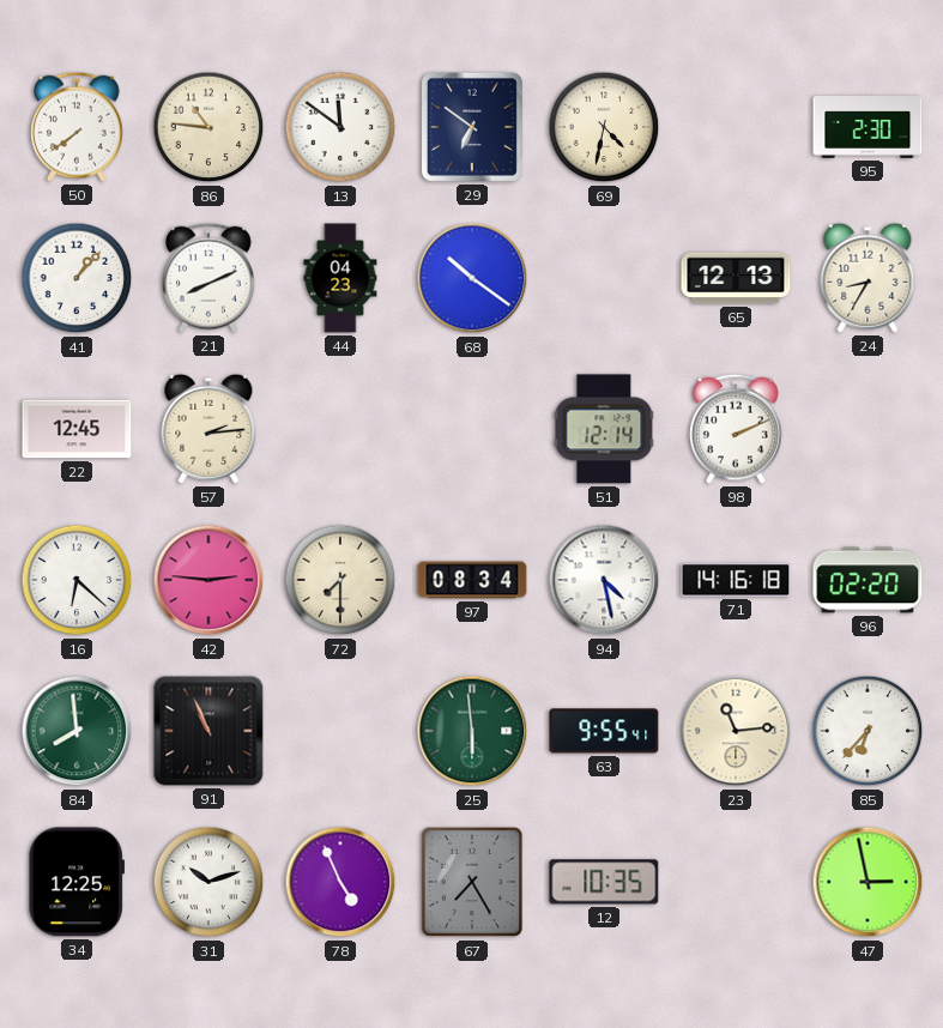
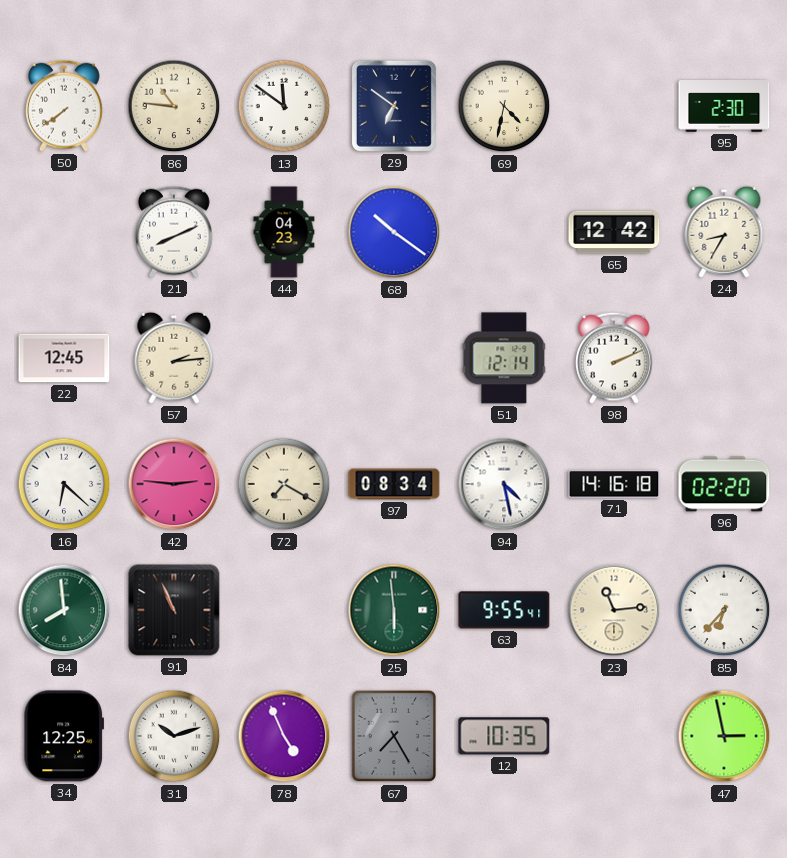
41: 1:07 -> none
65: 12:13 -> 12:42
72: 7:30 -> 7:20
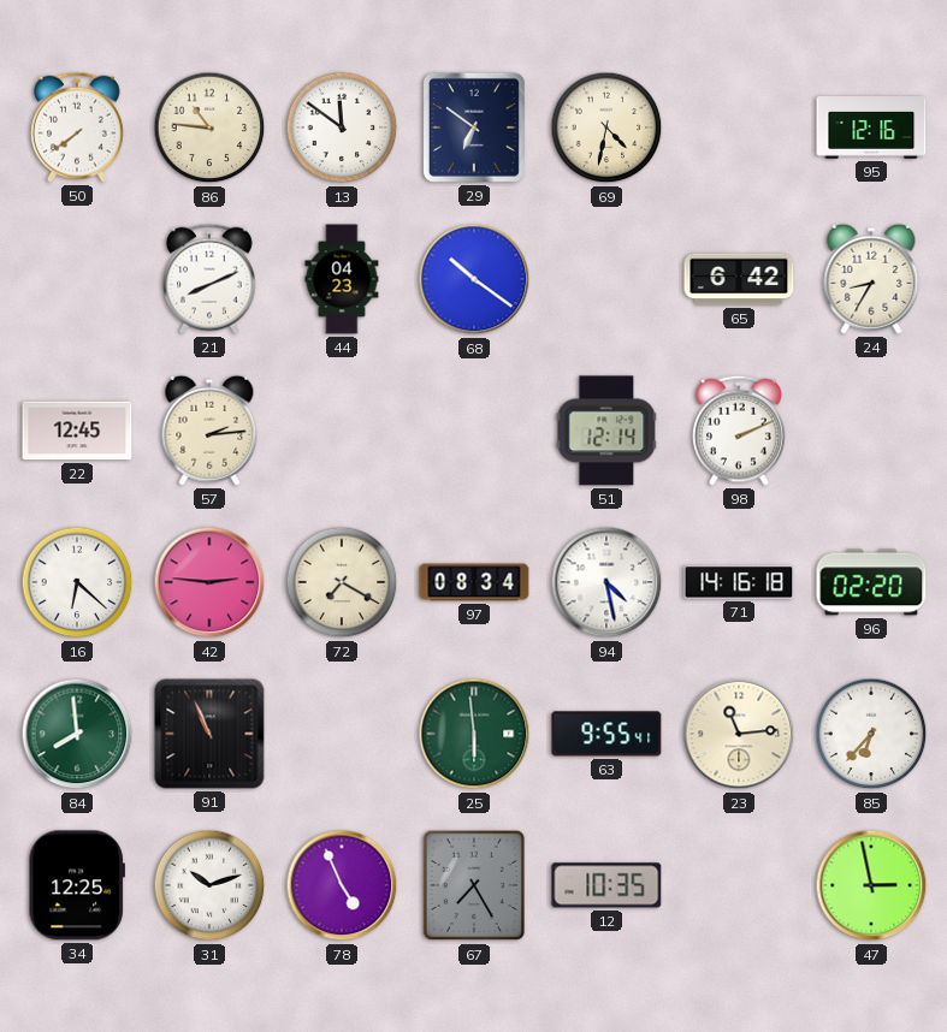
95: 2:30 -> 12:16
65: 12:42 -> 6:42
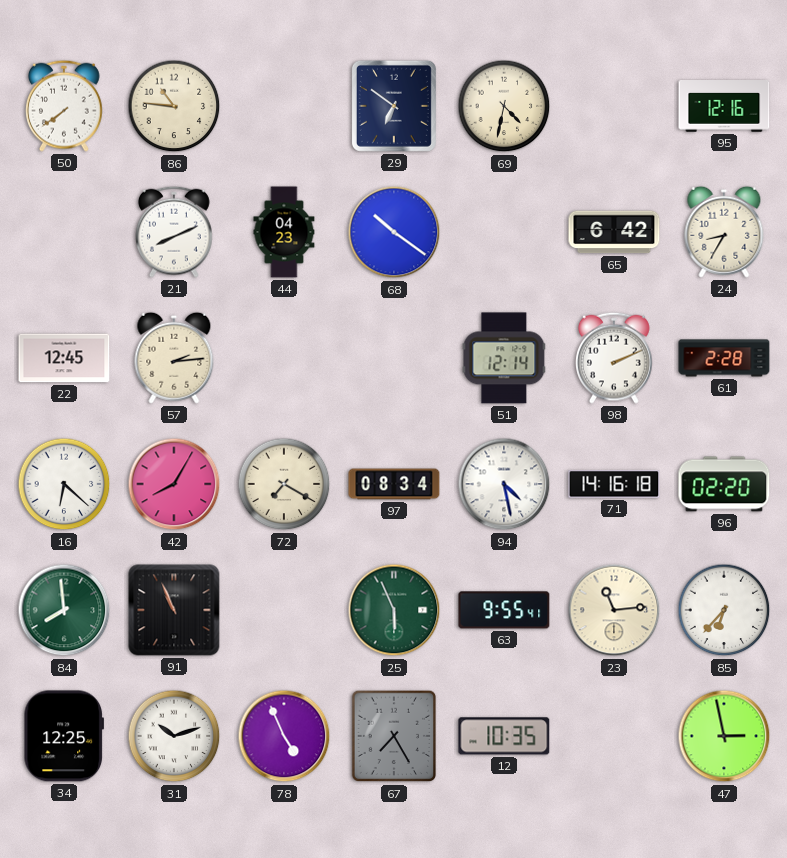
13: 11:51 -> none
61: none -> 2:28
42: 2:46 -> 8:05
25: 5:59 -> 5:56
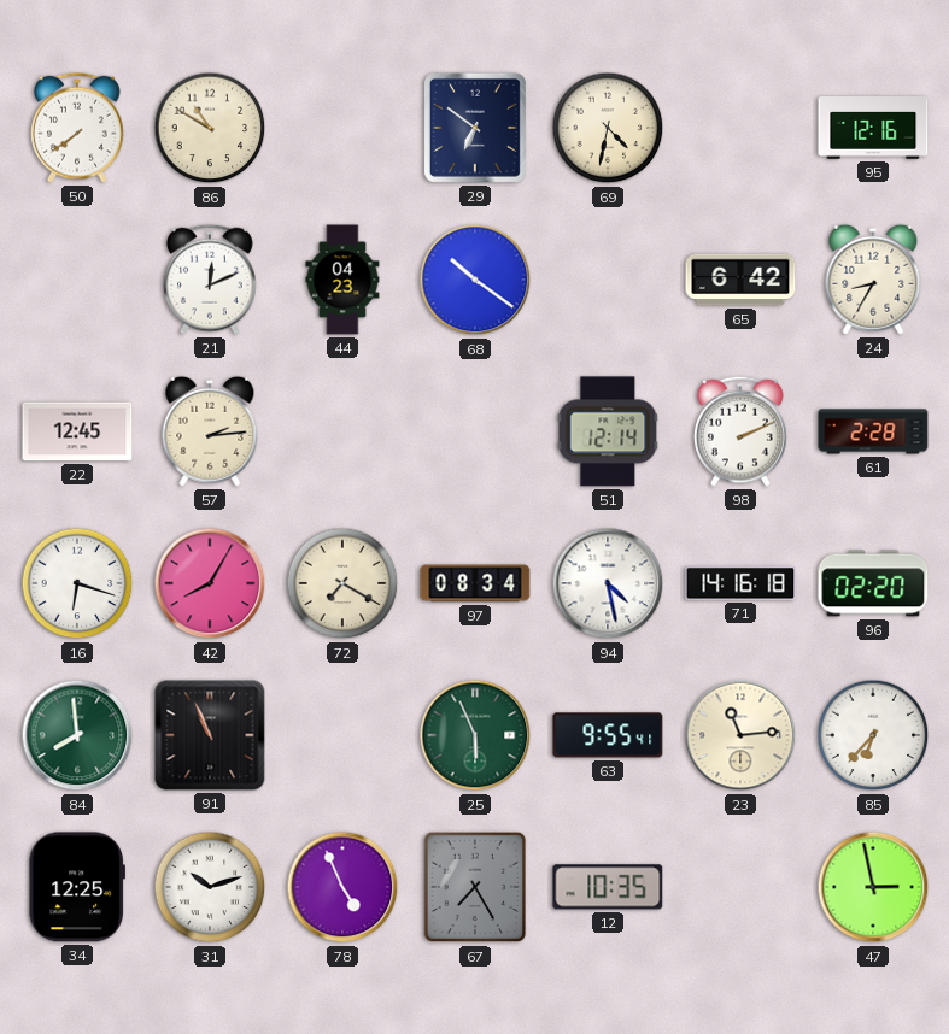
86: 10:46 -> 10:50
21: 8:11 -> 12:11
16: 6:22 -> 6:18
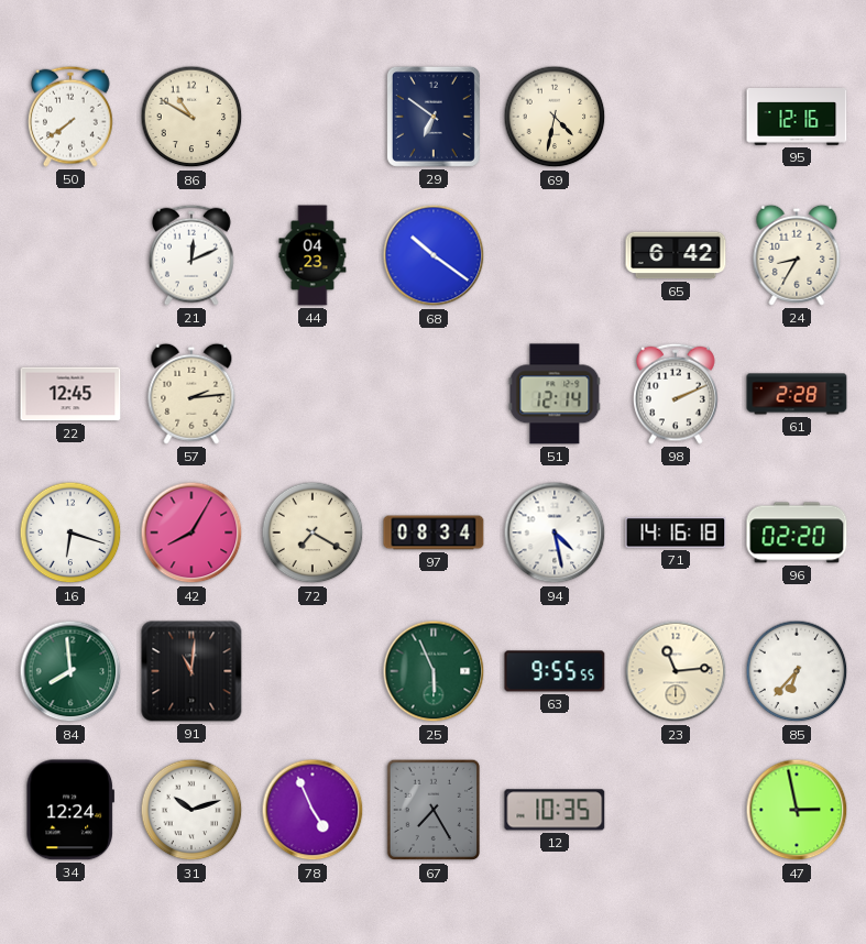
91: 10:56 -> 11:01
63: 9:55:41 -> 9:55:55
34: 12:25 -> 12:24
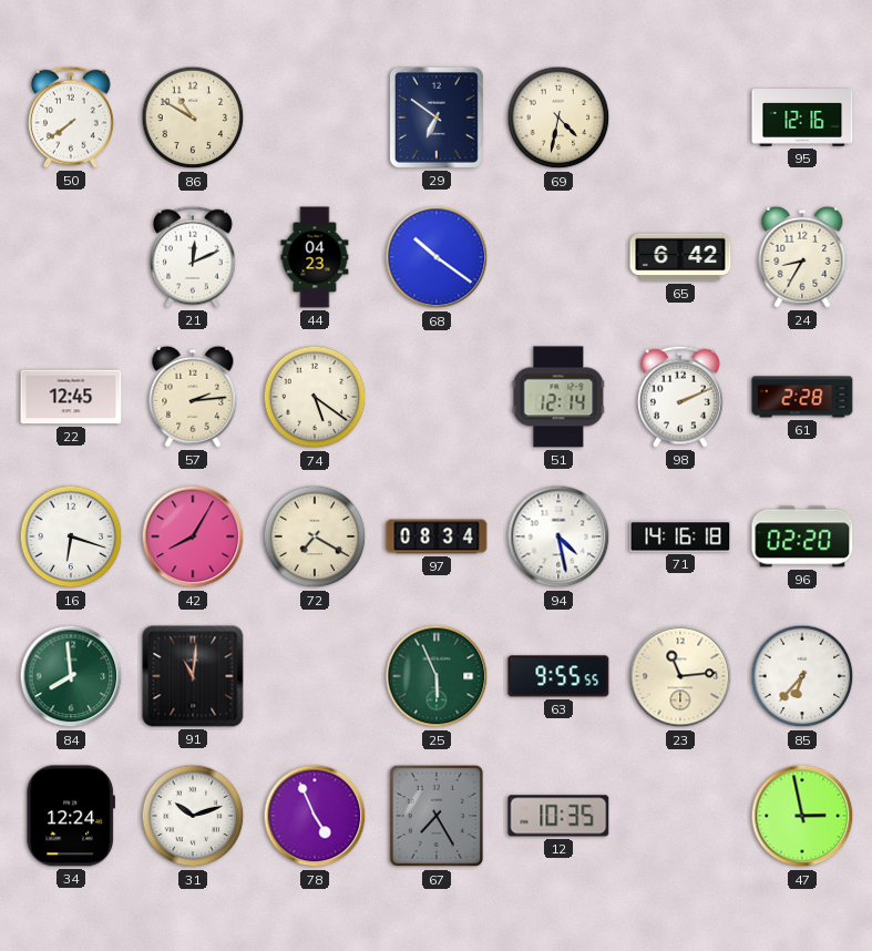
74: none -> 5:21
